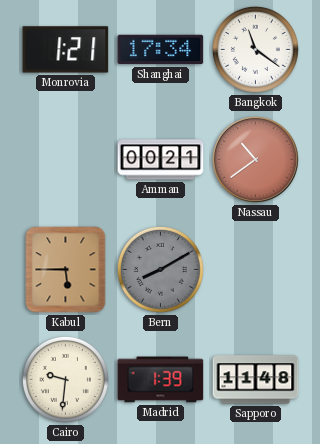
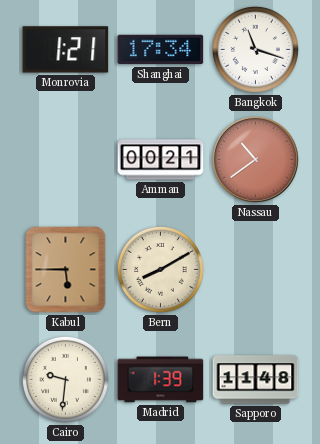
Bangkok: 11:21 -> 11:18
Bern dial: grey -> cream
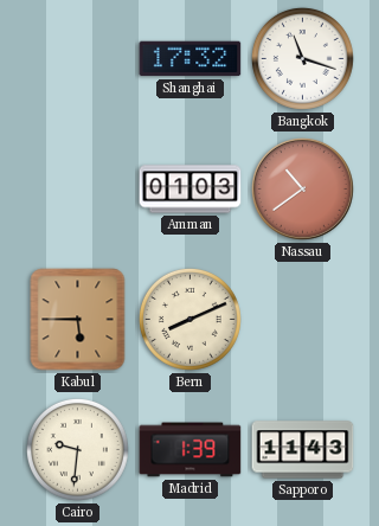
Monrovia: 1:21 -> none
Shanghai: 17:34 -> 17:32
Amman: 00:21 -> 01:03
Bern: 8:10 -> 8:11
Sapporo: 11:48 -> 11:43
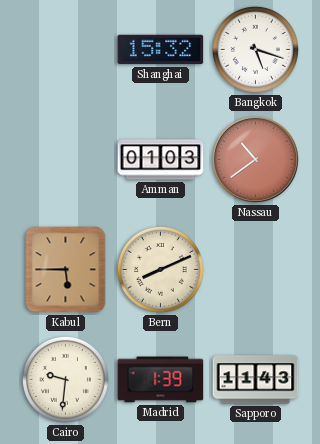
Shanghai: 17:32 -> 15:32
Bangkok: 11:18 -> 5:18
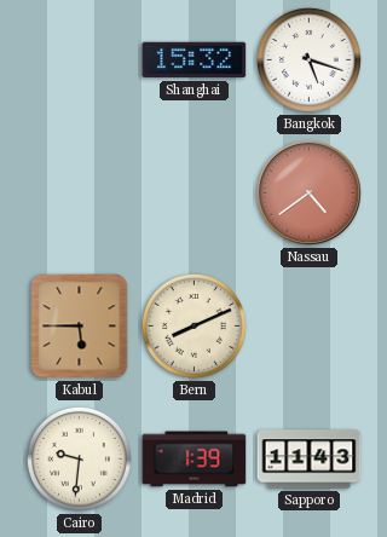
Amman: 01:03 -> none
Nassau: 10:39 -> 4:39
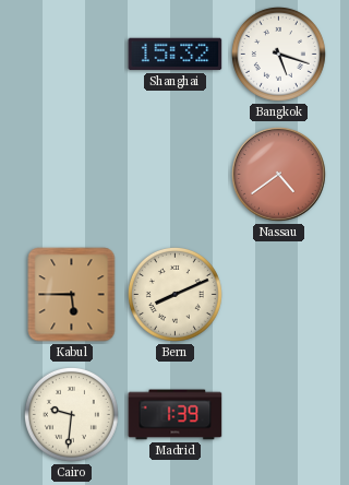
Sapporo: 11:43 -> none
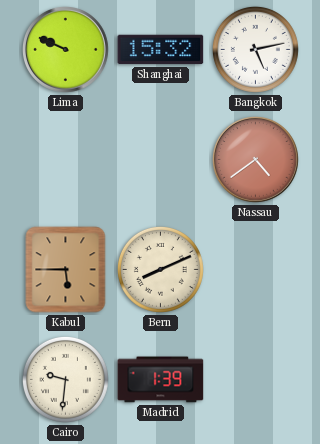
Lima: none -> 9:49
Bangkok: 5:18 -> 5:13
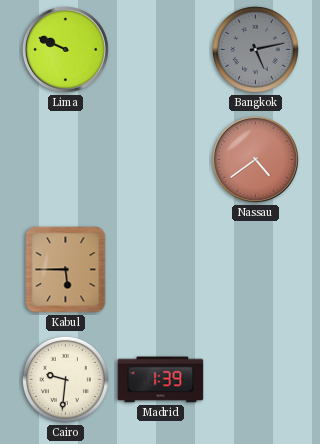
Shanghai: 15:32 -> none
Bangkok dial: white -> grey
Bern: 8:11 -> none
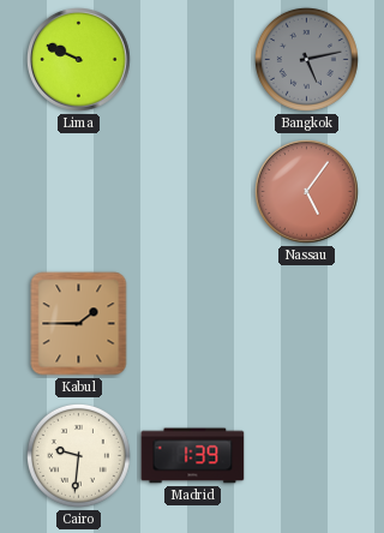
Nassau: 4:39 -> 5:06
Kabul: 5:45 -> 1:45
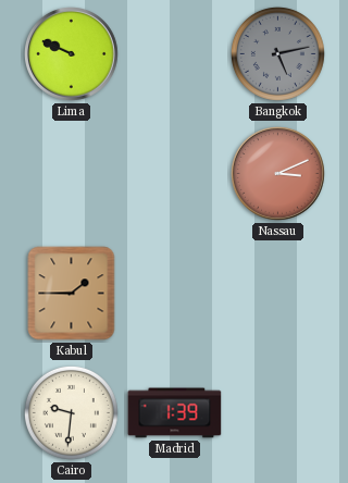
Nassau: 5:06 -> 3:11
